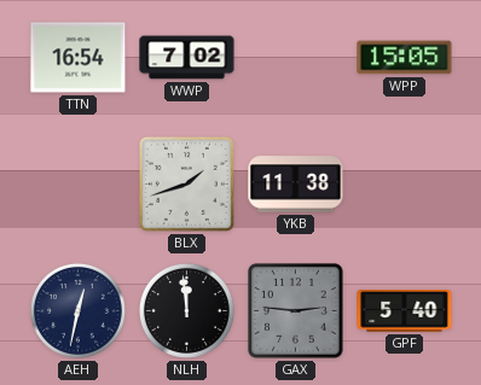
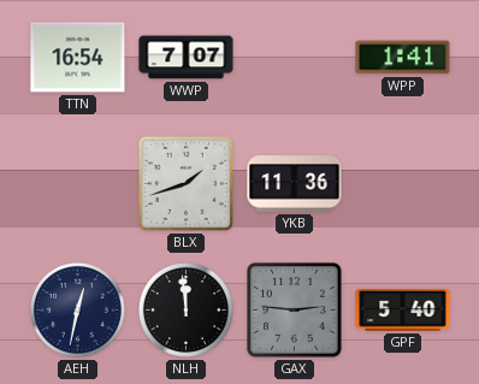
WWP: 7:02 -> 7:07
WPP: 15:05 -> 1:41
YKB: 11:38 -> 11:36
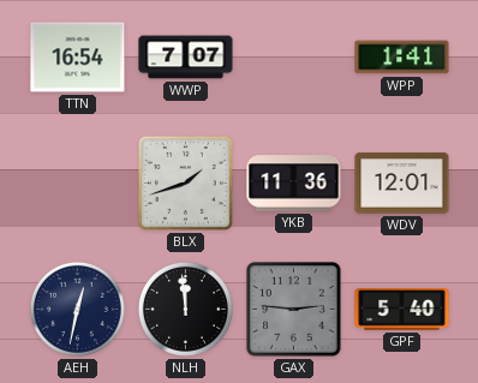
WDV: none -> 12:01
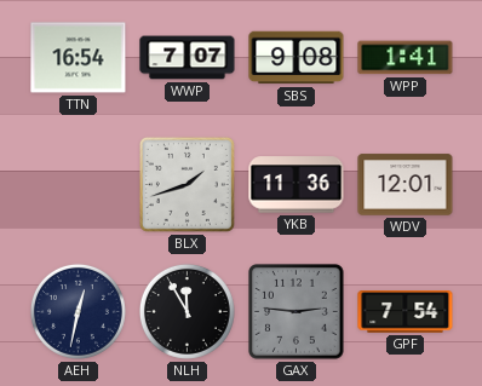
SBS: none -> 9:08
NLH: 11:59 -> 11:55
GPF: 5:40 -> 7:54
